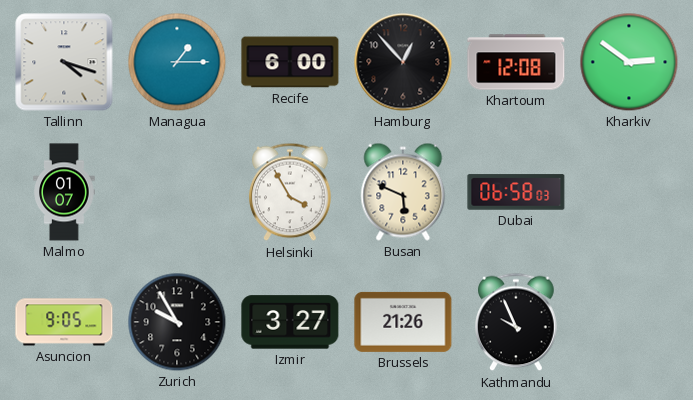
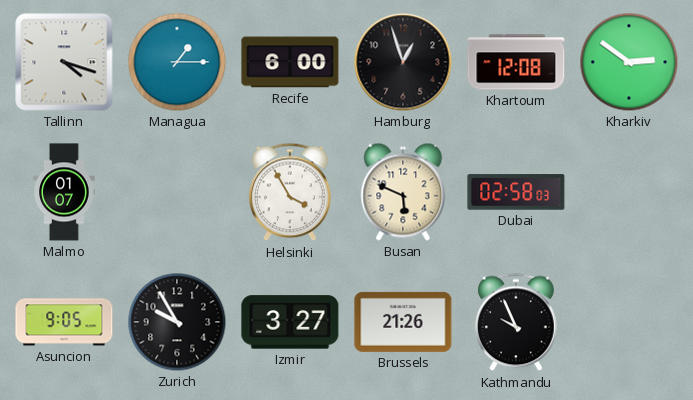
Hamburg: 12:53 -> 12:57
Dubai: 06:58 -> 02:58
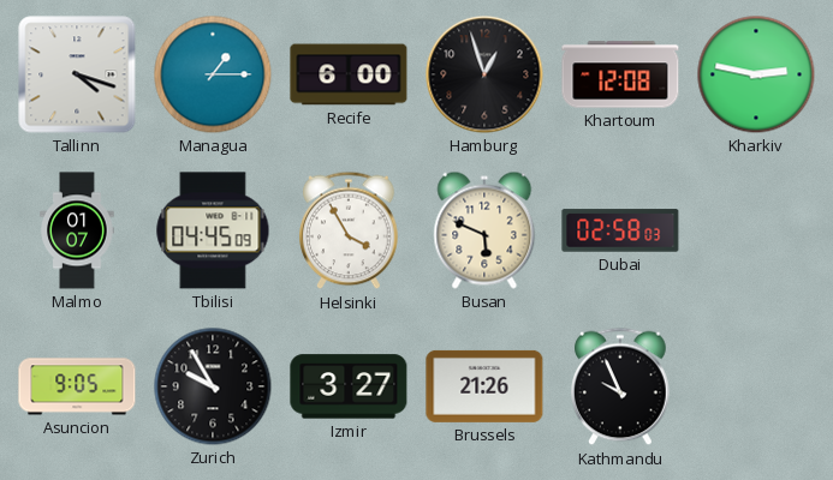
Kharkiv: 2:51 -> 2:47
Tbilisi: none -> 04:45
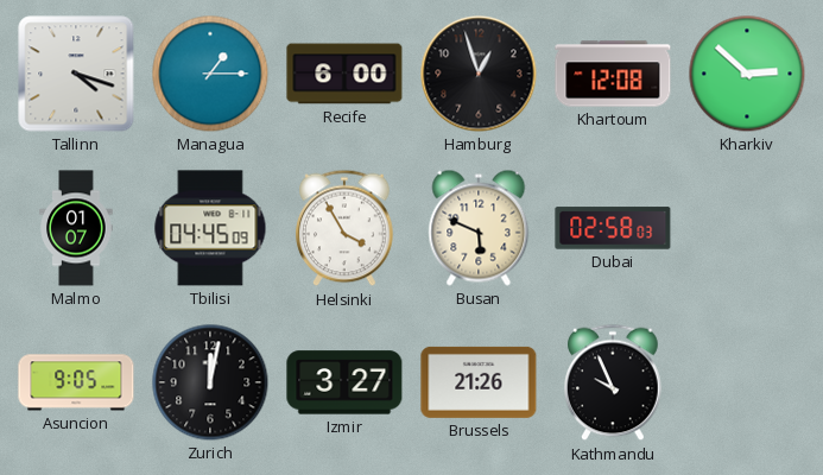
Kharkiv: 2:47 -> 2:52
Zurich: 9:55 -> 12:02
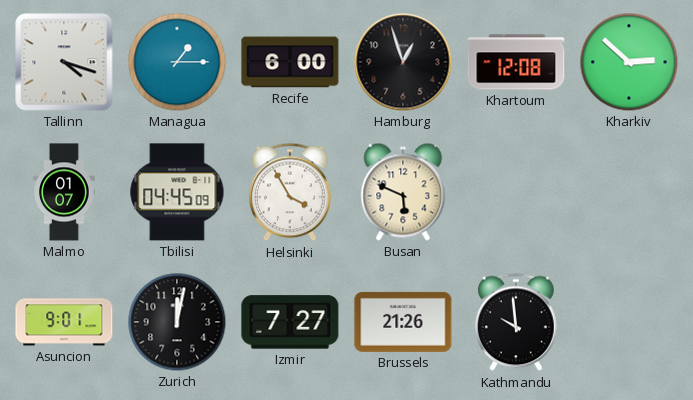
Dubai: 02:58 -> none
Asuncion: 9:05 -> 9:01
Izmir: 3:27 -> 7:27
Kathmandu: 9:56 -> 9:59
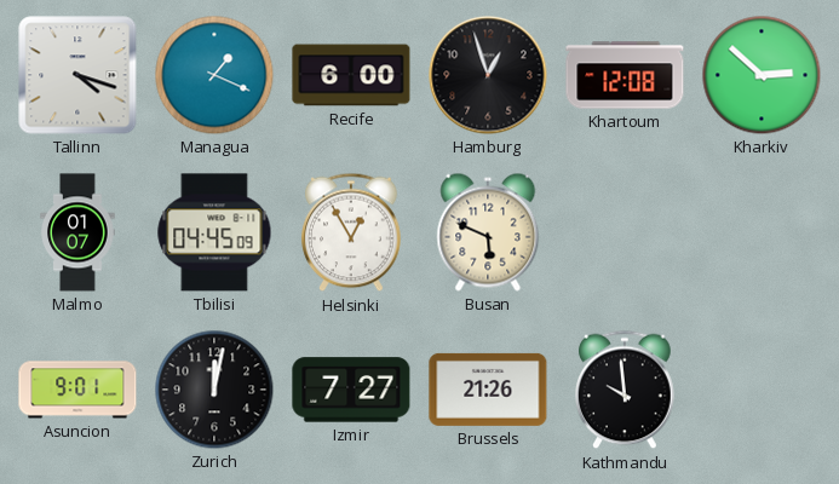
Managua: 1:15 -> 1:19
Helsinki: 3:55 -> 12:55
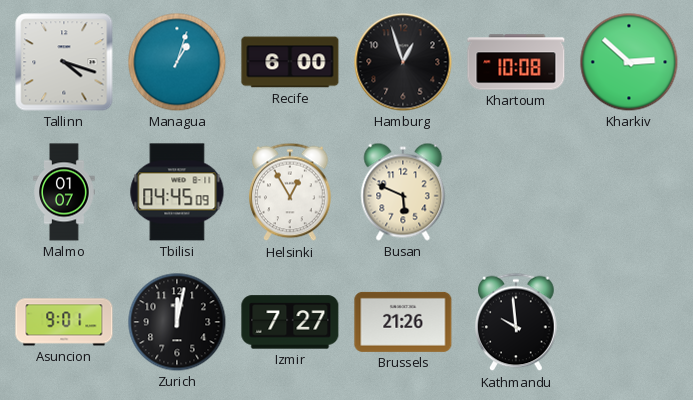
Managua: 1:19 -> 1:03
Khartoum: 12:08 -> 10:08
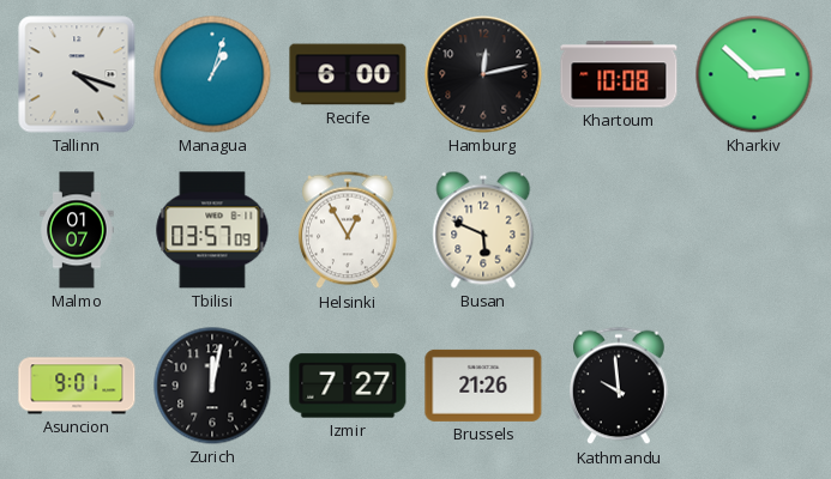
Hamburg: 12:57 -> 12:13
Tbilisi: 04:45 -> 03:57
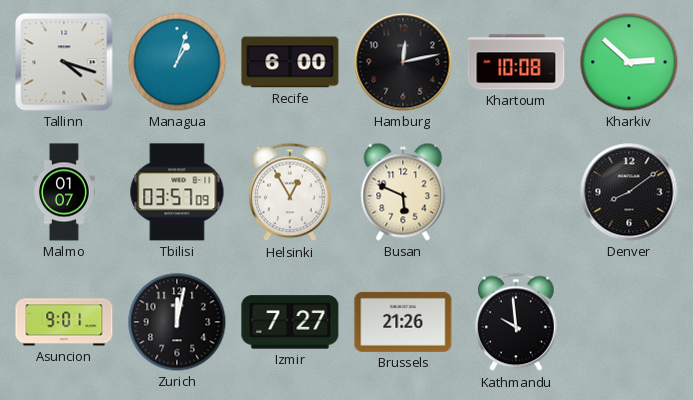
Denver: none -> 8:09
